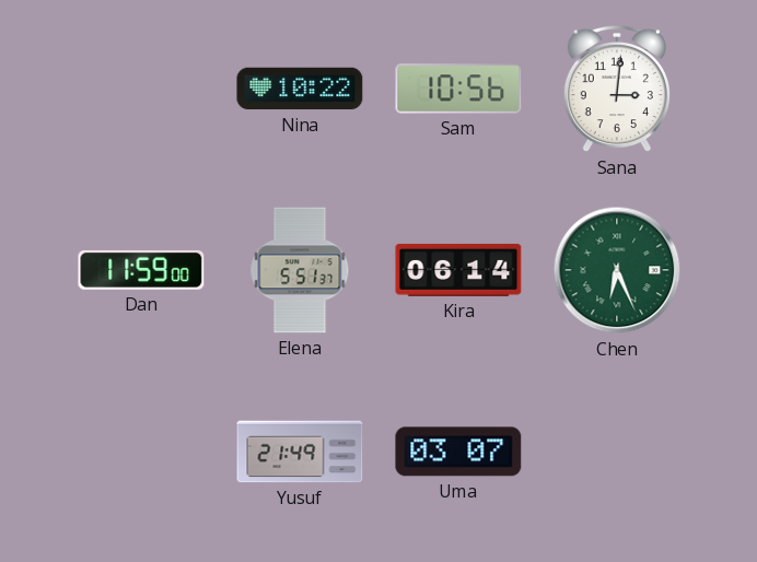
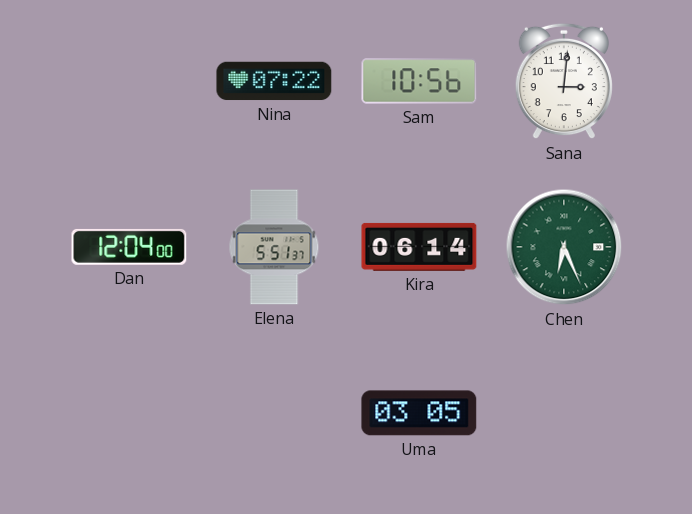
Nina: 10:22 -> 07:22
Dan: 11:59 -> 12:04
Yusuf: 21:49 -> none
Uma: 03:07 -> 03:05
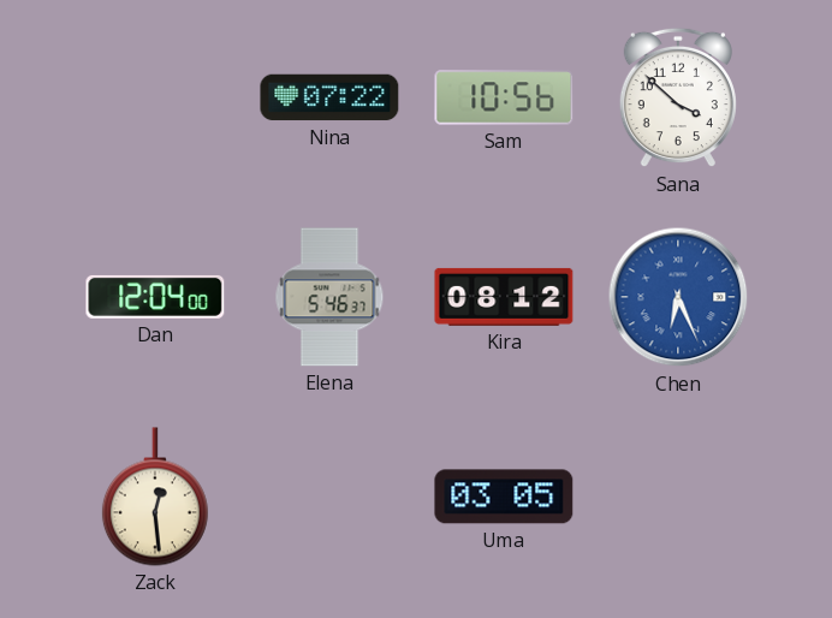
Sana: 3:01 -> 3:52
Elena: 5:51 -> 5:46
Kira: 06:14 -> 08:12
Chen dial: green -> blue
Zack: none -> 12:29
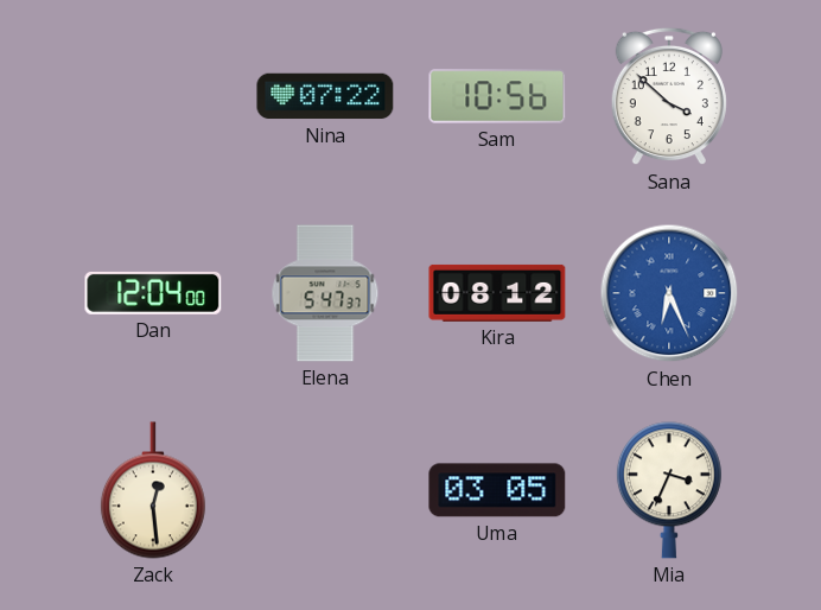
Elena: 5:46 -> 5:47
Mia: none -> 3:34
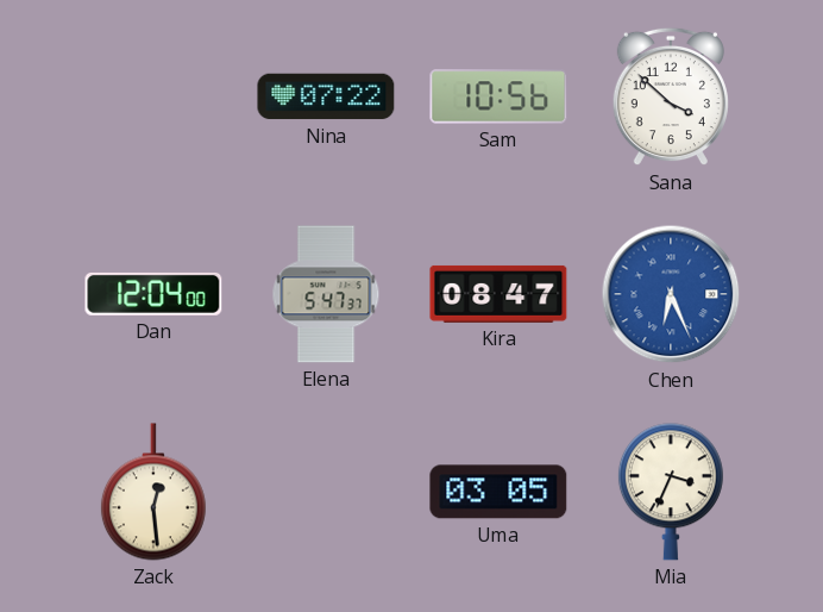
Kira: 08:12 -> 08:47
